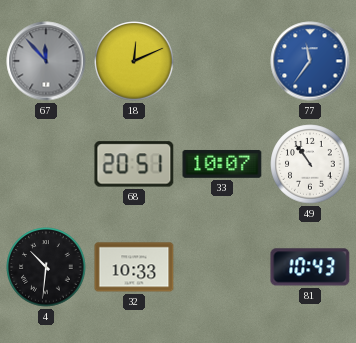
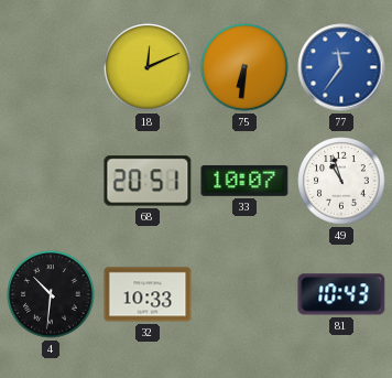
67: 11:53 -> none
75: none -> 6:31
49: 10:54 -> 10:57
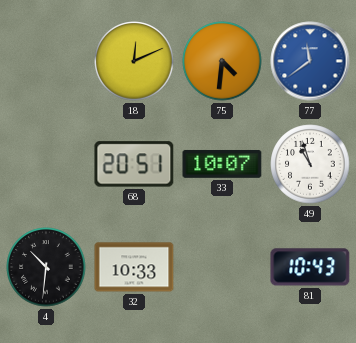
75: 6:31 -> 4:31
77: 11:36 -> 11:39
